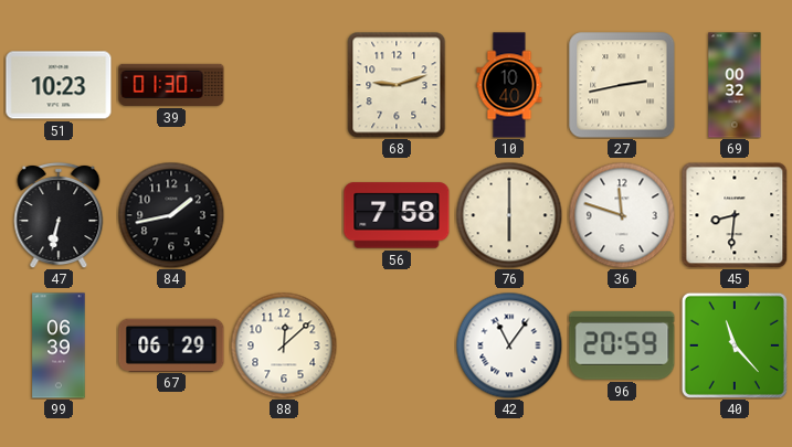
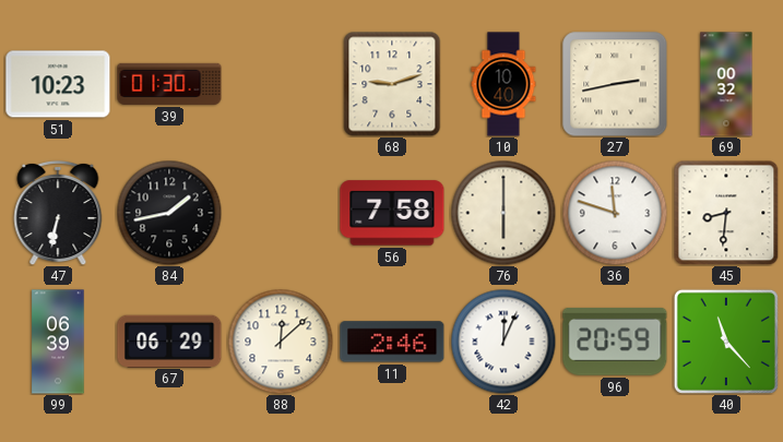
11: none -> 2:46
42: 11:06 -> 12:04
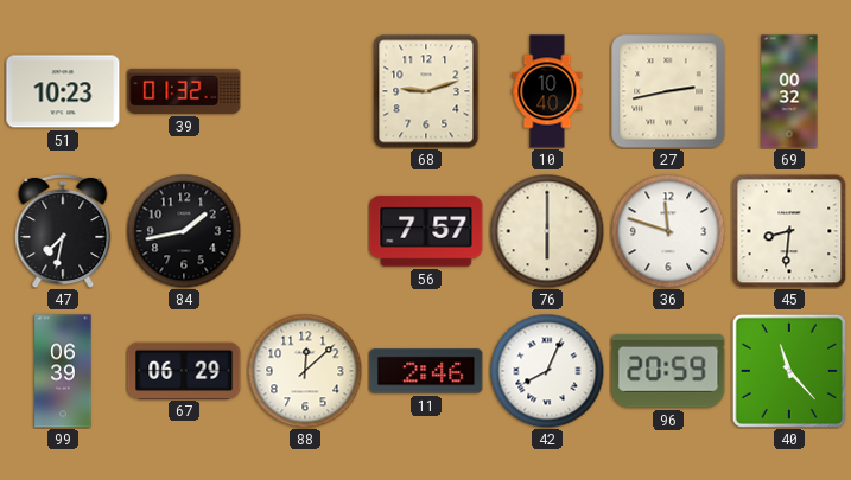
39: 01:30 -> 01:32
47: 6:32 -> 7:32
56: 7:58 -> 7:57
42: 12:04 -> 8:04
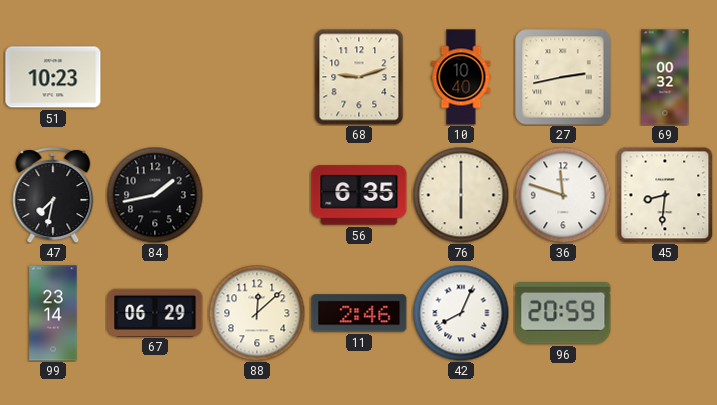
39: 01:32 -> none
56: 7:57 -> 6:35
99: 06:39 -> 23:14
40: 11:23 -> none
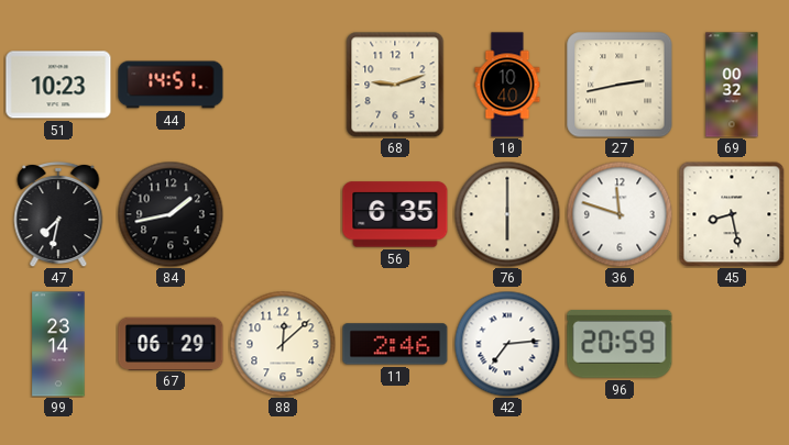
44: none -> 14:51
45: 8:31 -> 8:28
42: 8:04 -> 7:14
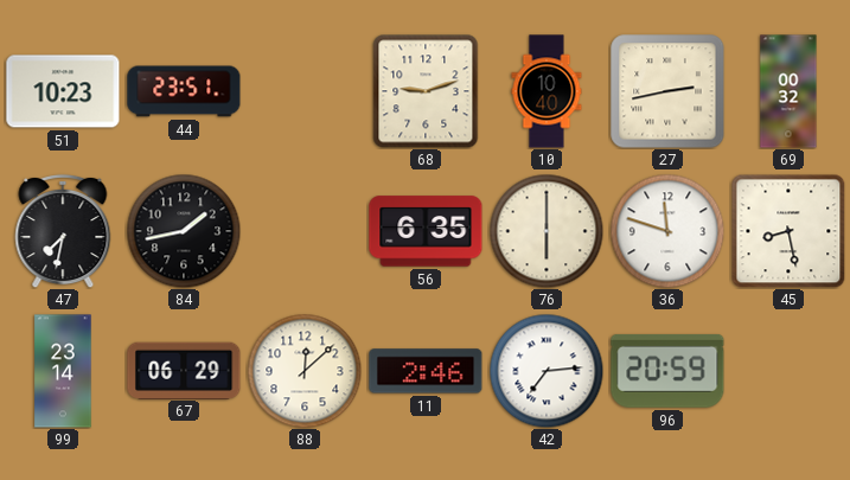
44: 14:51 -> 23:51
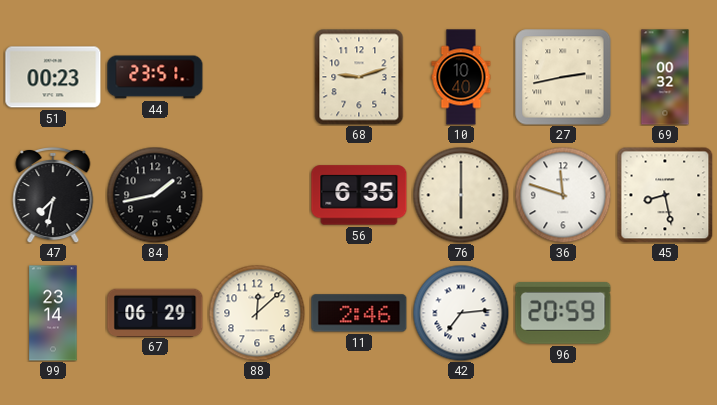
51: 10:23 -> 00:23
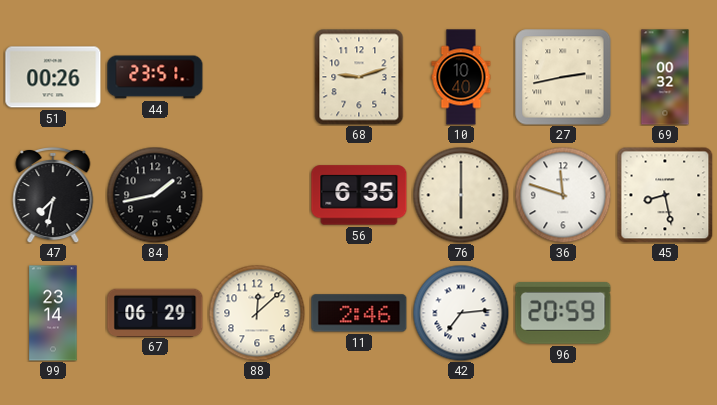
51: 00:23 -> 00:26
